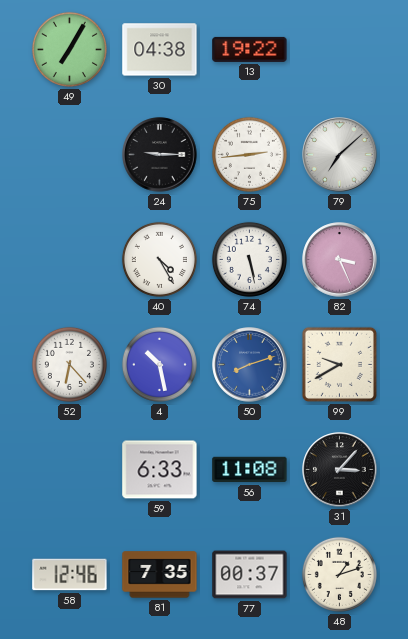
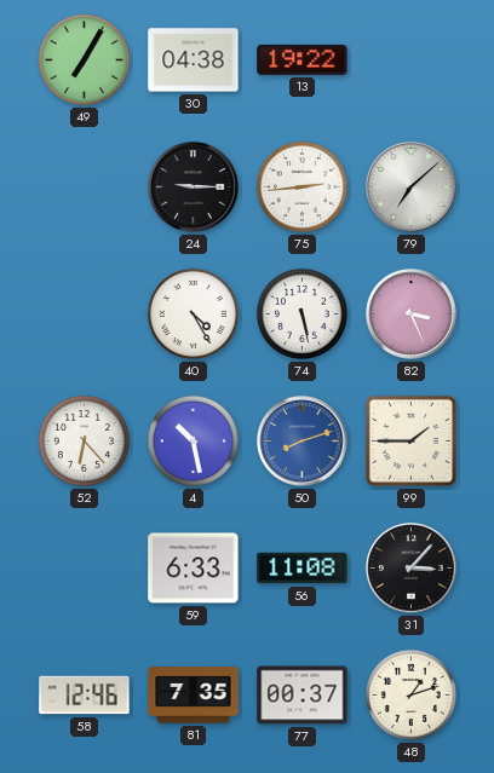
99: 9:40 -> 1:45
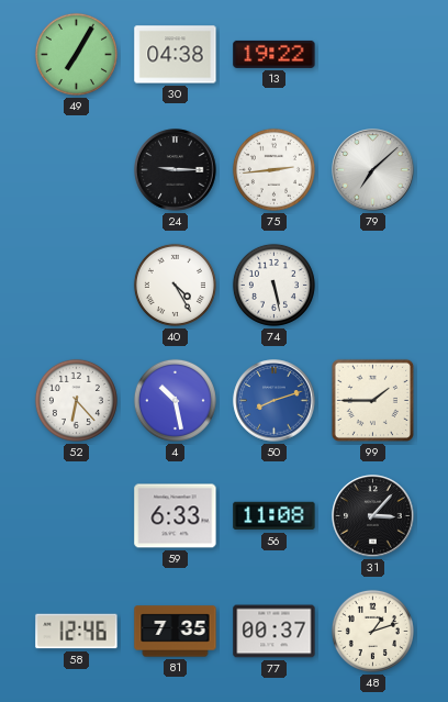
82: 3:26 -> none
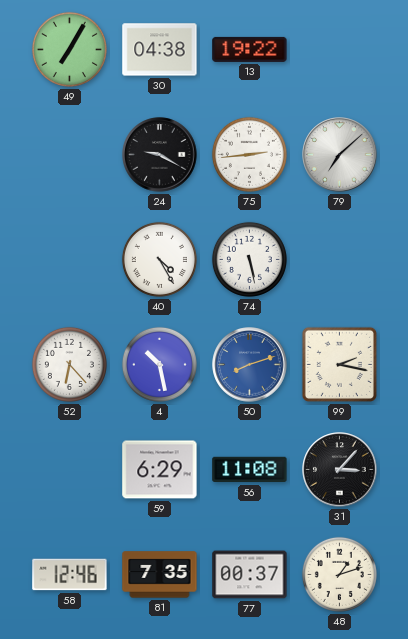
24: 9:15 -> 9:20
99: 1:45 -> 2:17
59: 6:33 -> 6:29
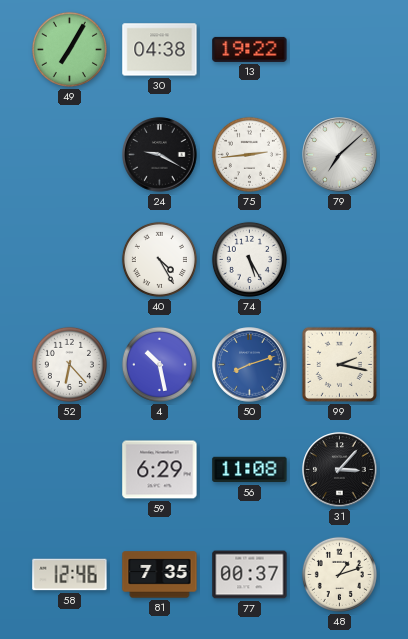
74: 5:28 -> 5:25
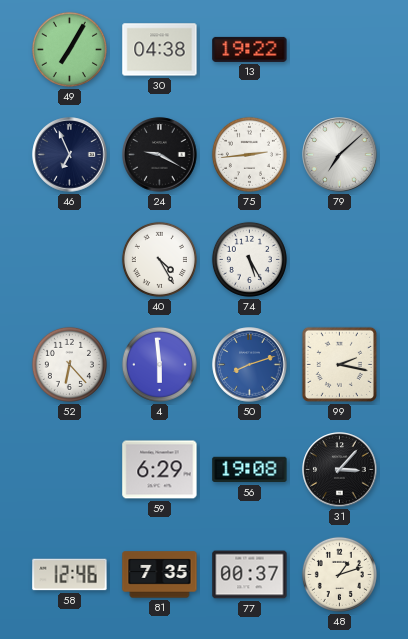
46: none -> 6:56
4: 10:28 -> 5:59
56: 11:08 -> 19:08
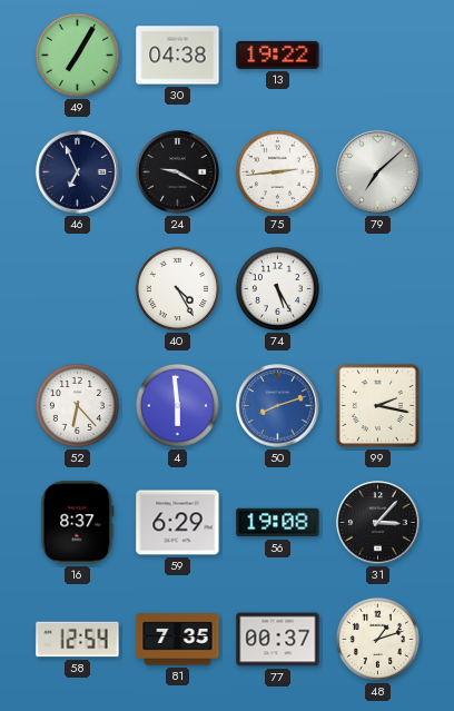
16: none -> 8:37
58: 12:46 -> 12:54
